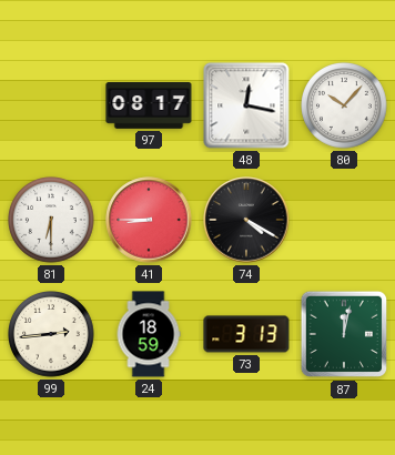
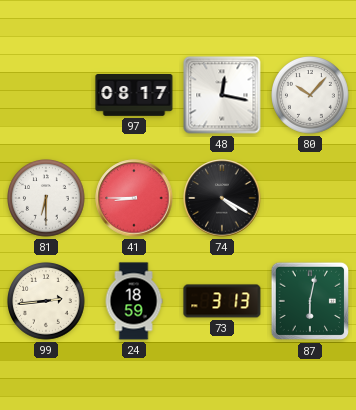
87: 12:02 -> 6:02
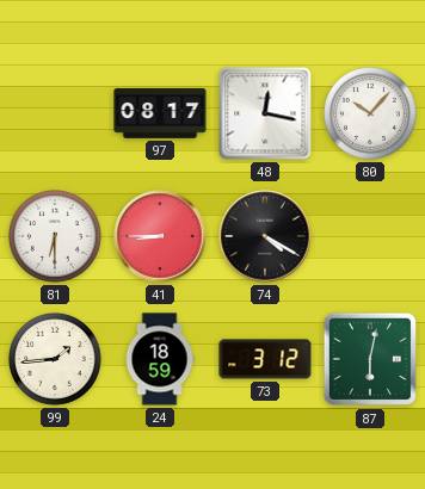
99: 2:44 -> 1:44
73: 3:13 -> 3:12
